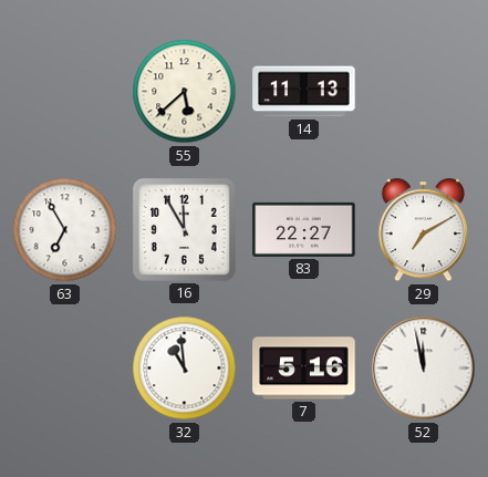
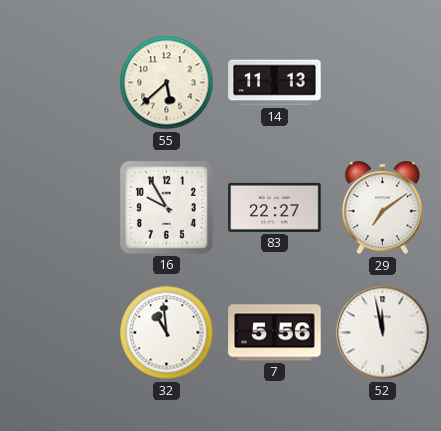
63: 6:55 -> none
16: 11:55 -> 9:55
29: 7:10 -> 7:09
7: 5:16 -> 5:56
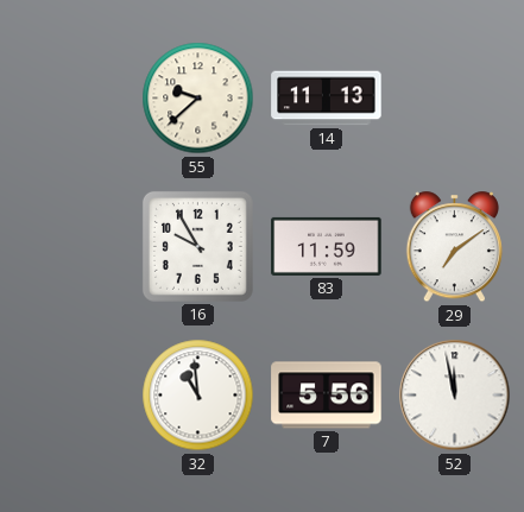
55: 5:38 -> 9:38
83: 22:27 -> 11:59
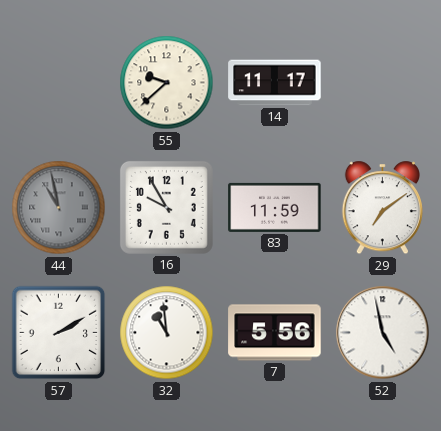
14: 11:13 -> 11:17
44: none -> 10:58
57: none -> 2:10
52: 11:58 -> 4:58
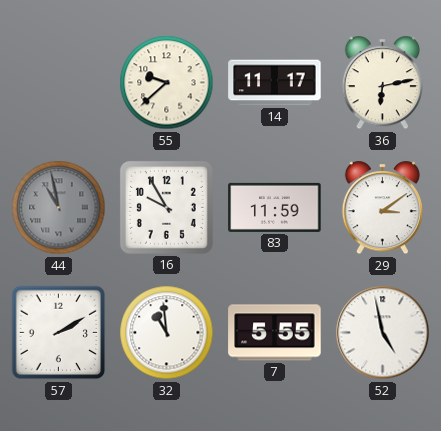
36: none -> 6:13
29: 7:09 -> 3:09
7: 5:56 -> 5:55
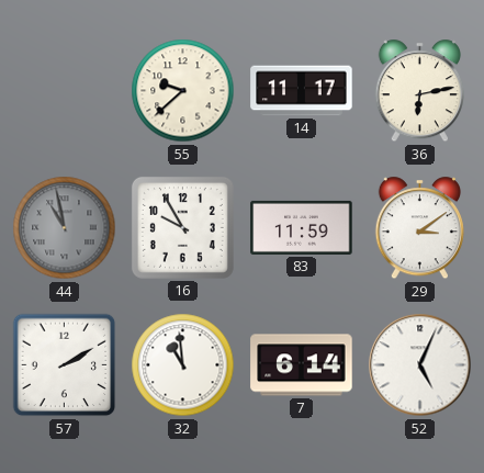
7: 5:55 -> 6:14
52: 4:58 -> 5:04
